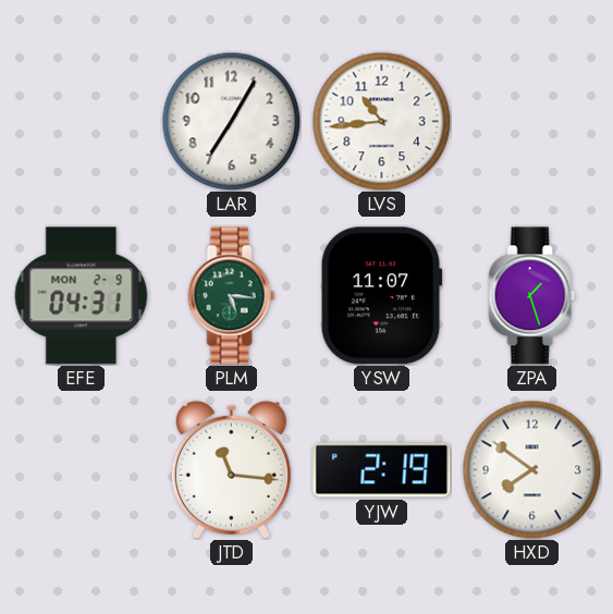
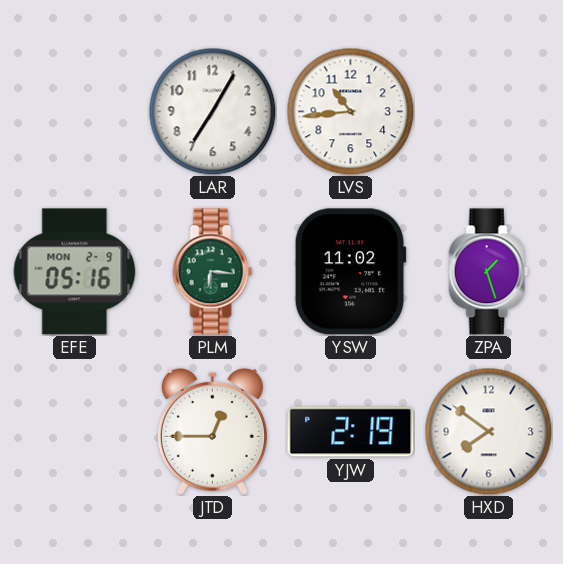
EFE: 04:31 -> 05:16
PLM: 5:16 -> 6:16
YSW: 11:07 -> 11:02
JTD: 11:16 -> 12:45
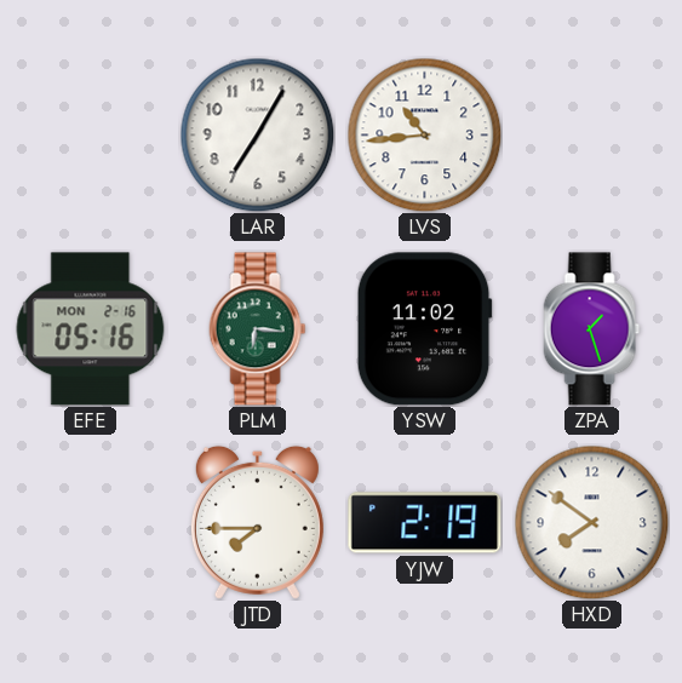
EFE date: MON 2-9 -> MON 2-16
JTD: 12:45 -> 7:45
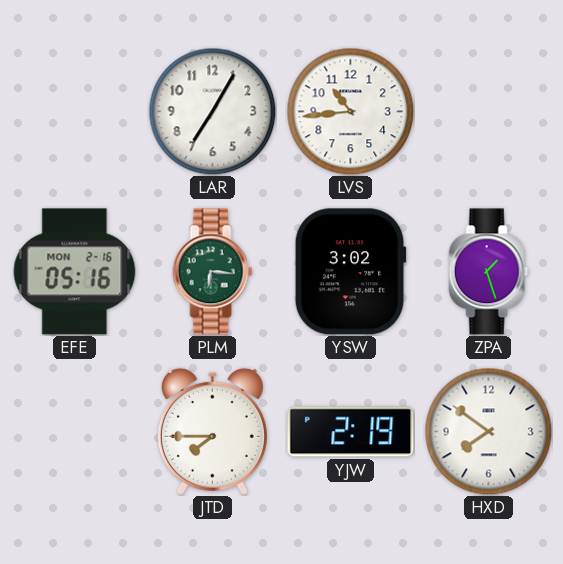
YSW: 11:02 -> 3:02
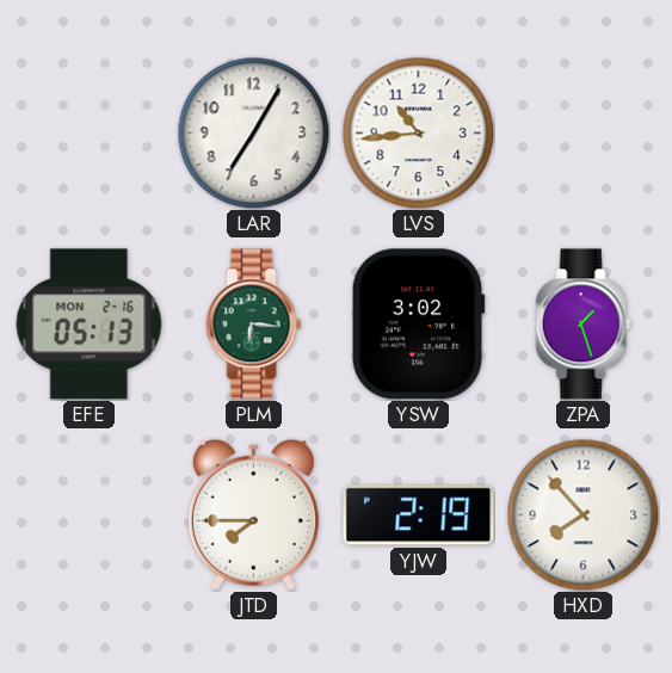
EFE: 05:16 -> 05:13
HXD: 7:51 -> 7:53
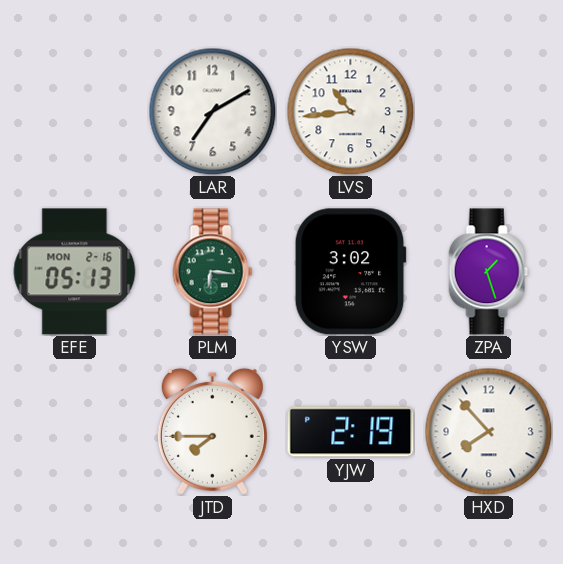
LAR: 7:05 -> 7:10
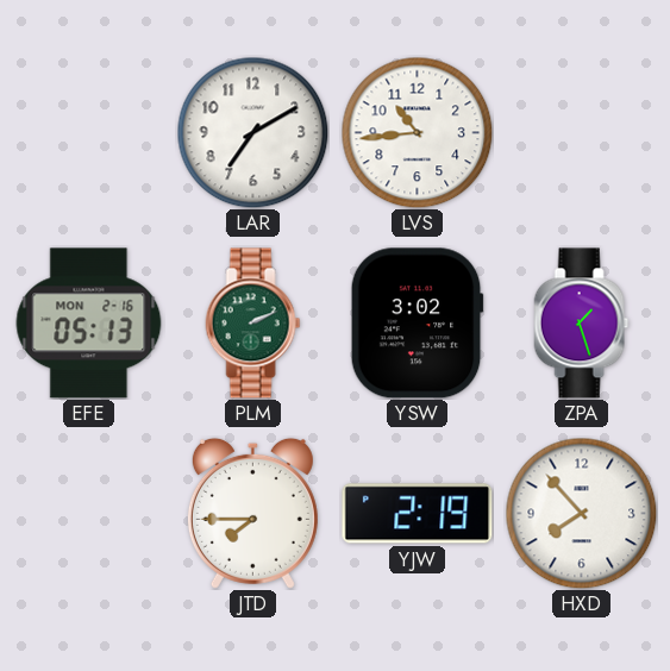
PLM: 6:16 -> 2:11
